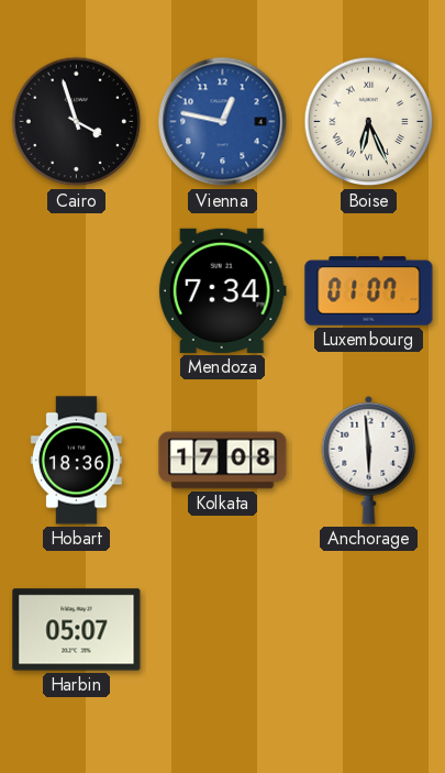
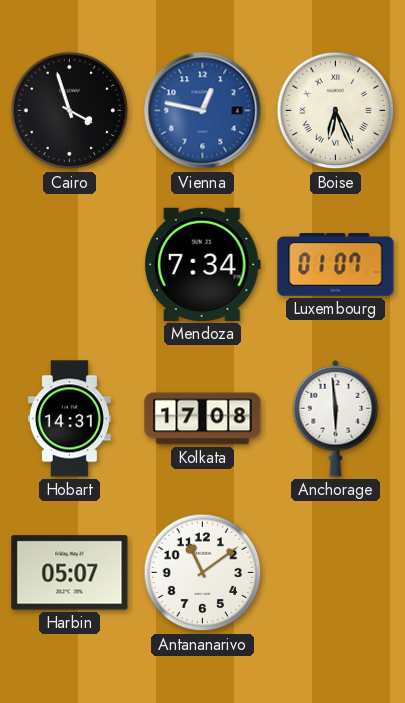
Hobart: 18:36 -> 14:31
Antananarivo: none -> 11:09
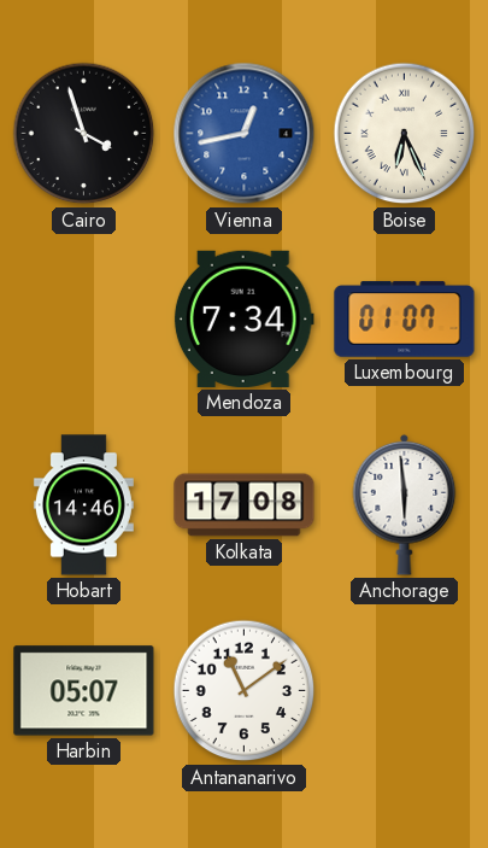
Vienna: 12:47 -> 12:43
Hobart: 14:31 -> 14:46
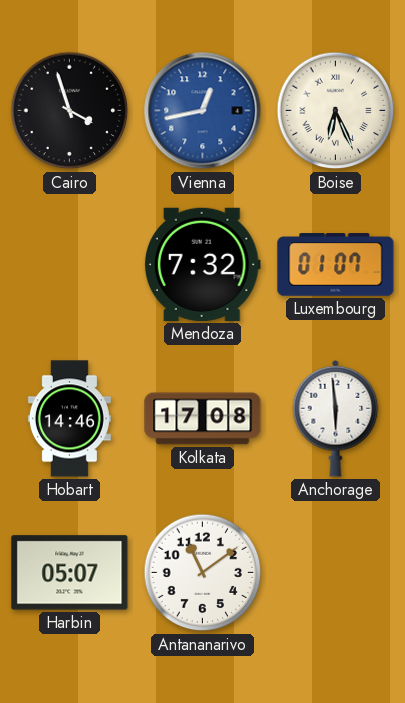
Mendoza: 7:34 -> 7:32
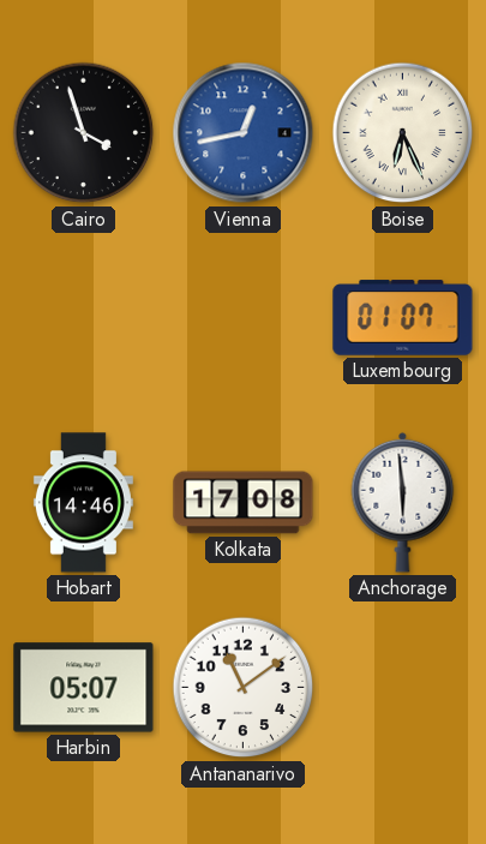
Mendoza: 7:32 -> none
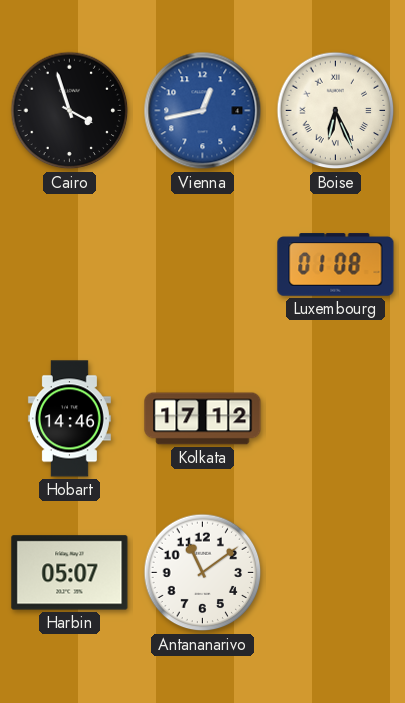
Luxembourg: 01:07 -> 01:08
Kolkata: 17:08 -> 17:12
Anchorage: 5:59 -> none
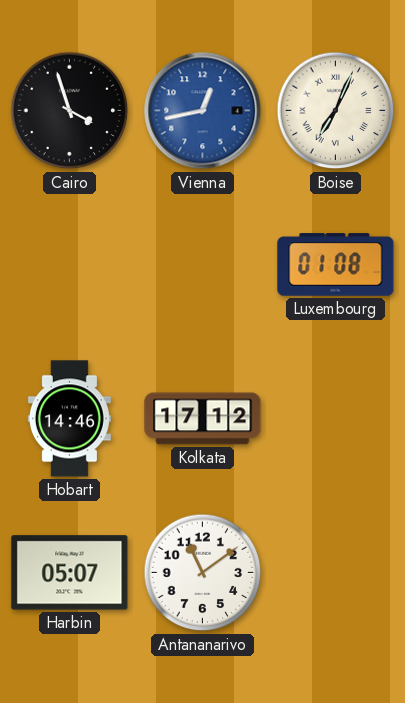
Boise: 6:26 -> 7:04
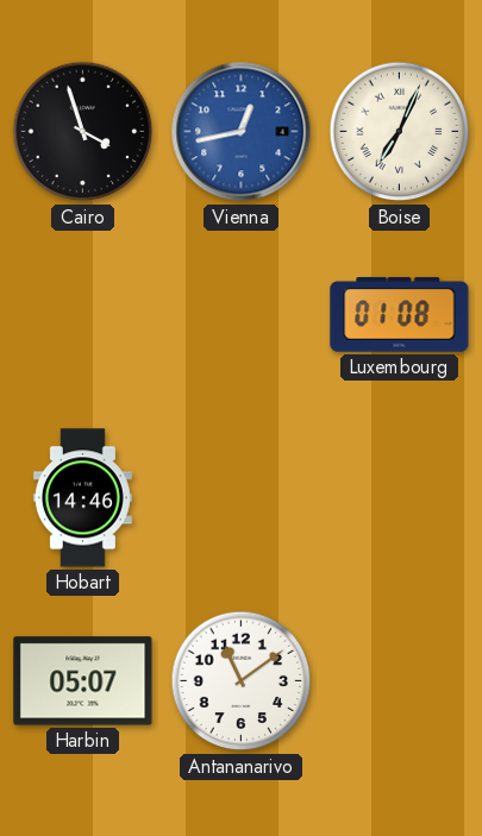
Kolkata: 17:12 -> none
